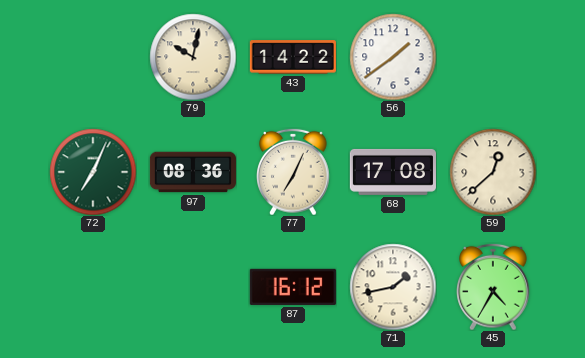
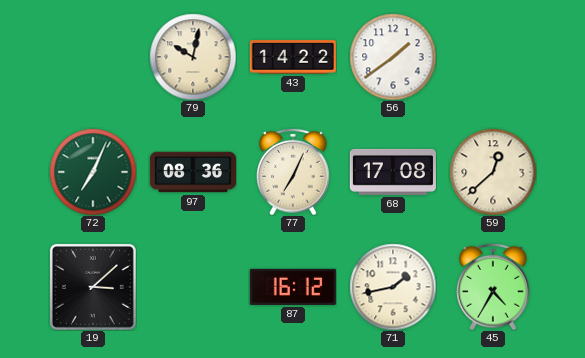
19: none -> 3:08
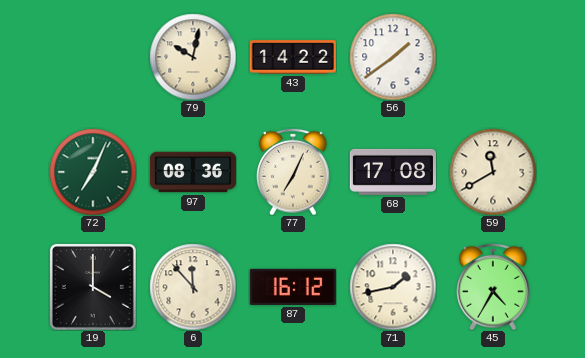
59: 12:38 -> 11:40
19: 3:08 -> 4:00
6: none -> 11:53
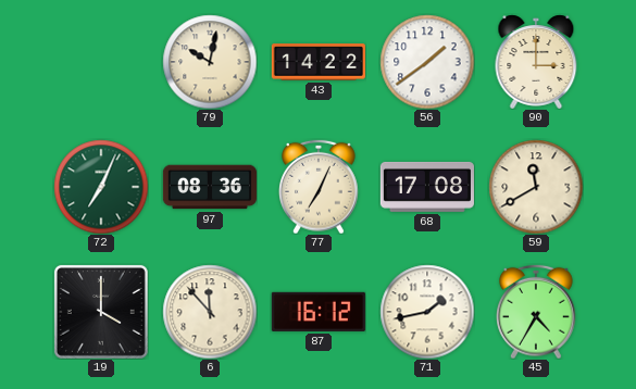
90: none -> 3:00
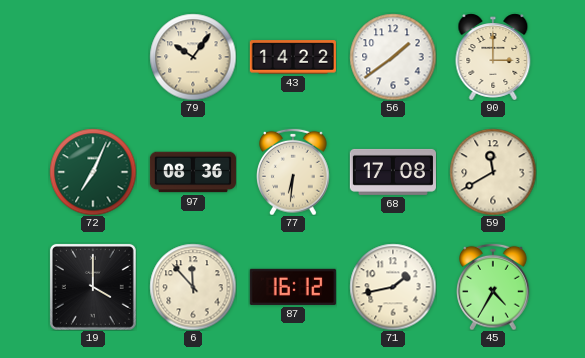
79: 10:02 -> 10:06
77: 7:04 -> 6:31
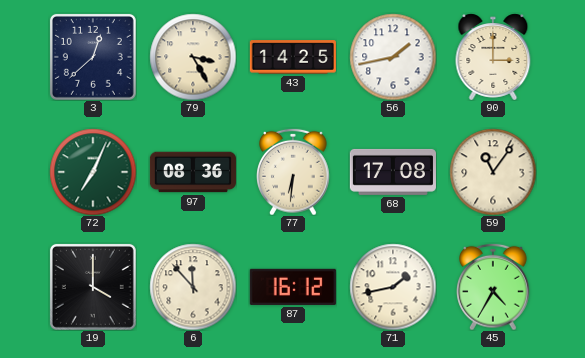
3: none -> 12:38
79: 10:06 -> 3:25
43: 14:22 -> 14:25
56: 1:39 -> 1:43
59: 11:40 -> 11:06
